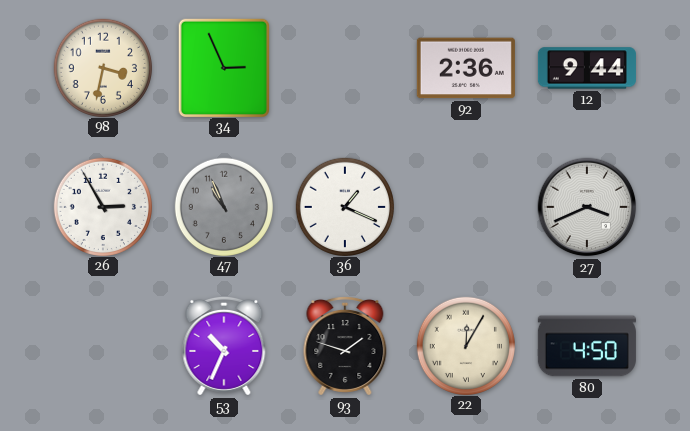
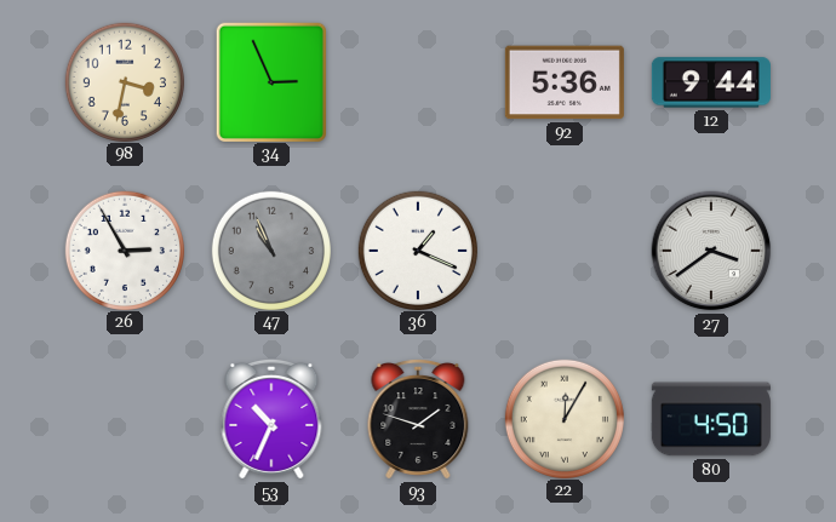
92: 2:36 -> 5:36
27: 3:41 -> 3:39
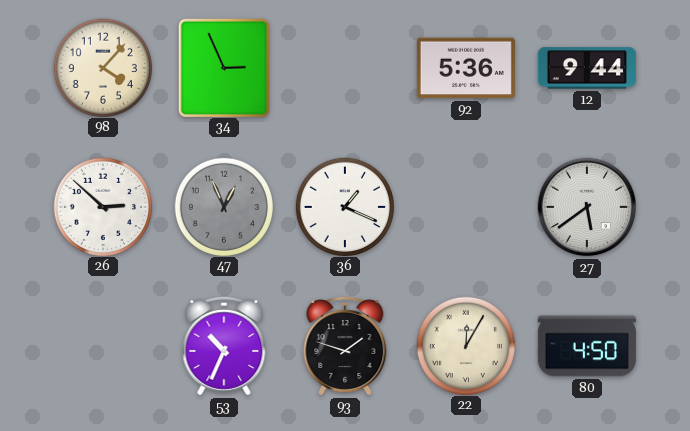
98: 3:32 -> 4:07
26: 2:55 -> 2:52
47: 10:56 -> 12:56
27: 3:39 -> 5:39
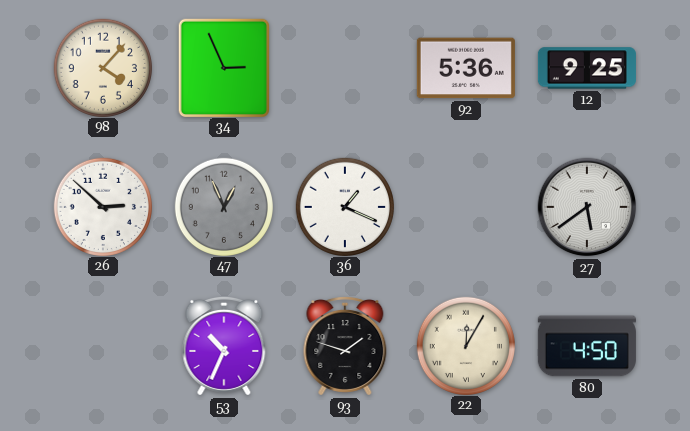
12: 9:44 -> 9:25
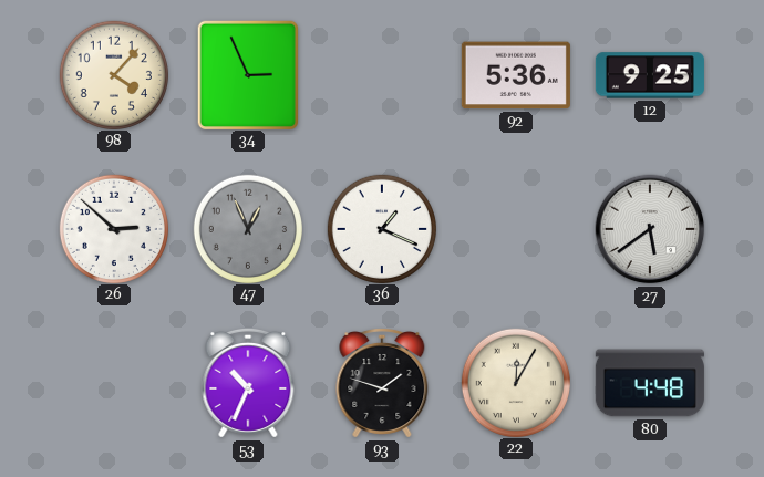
80: 4:50 -> 4:48
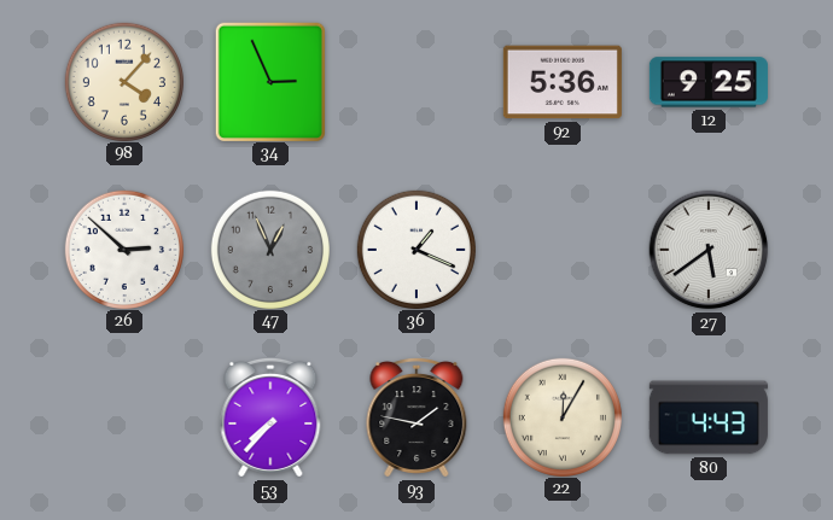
53: 10:34 -> 7:37
93: 1:48 -> 1:47
80: 4:48 -> 4:43
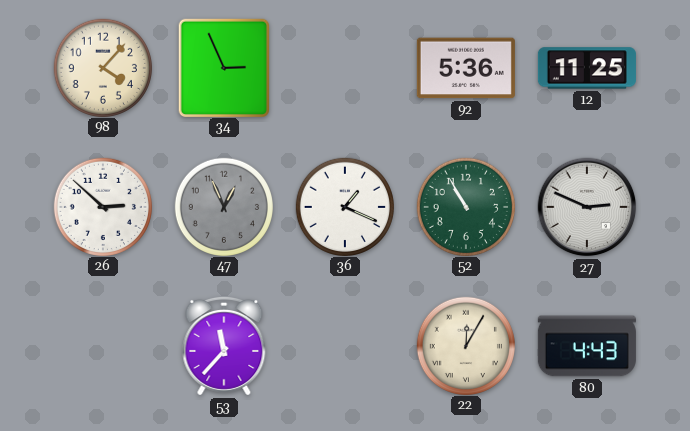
12: 9:25 -> 11:25
52: none -> 10:55
27: 5:39 -> 2:49
53: 7:37 -> 11:37
93: 1:47 -> none
